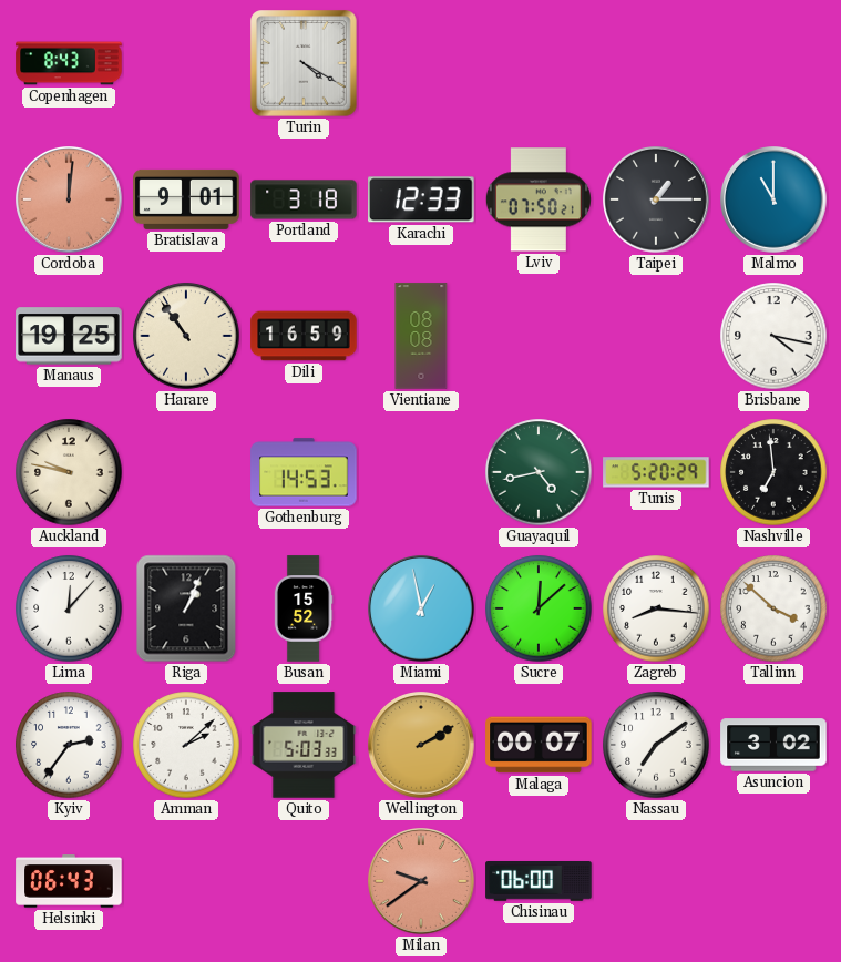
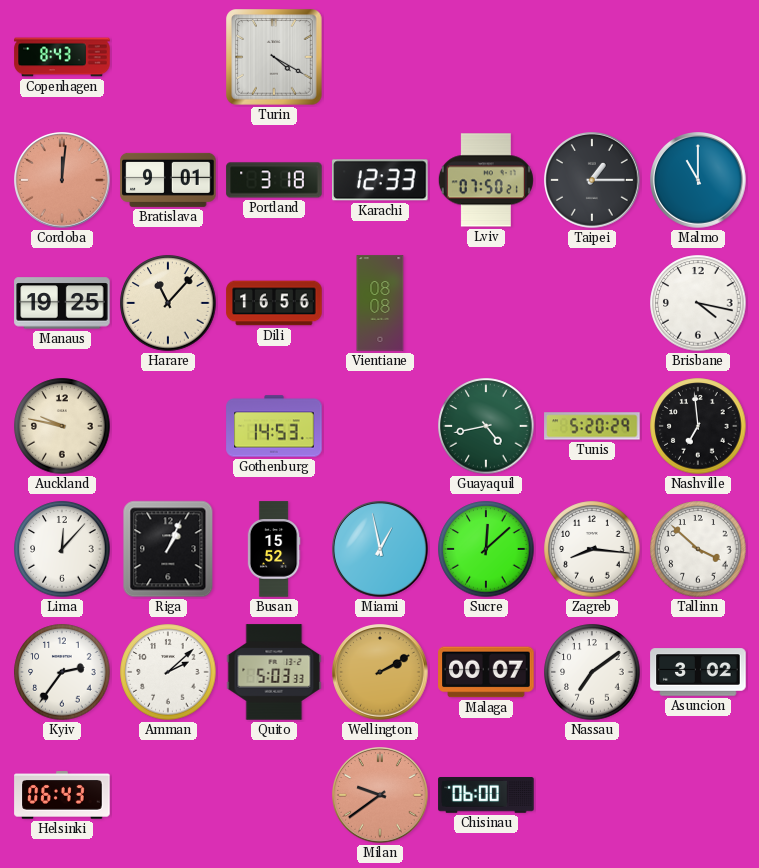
Harare: 10:54 -> 11:07
Dili: 16:59 -> 16:56
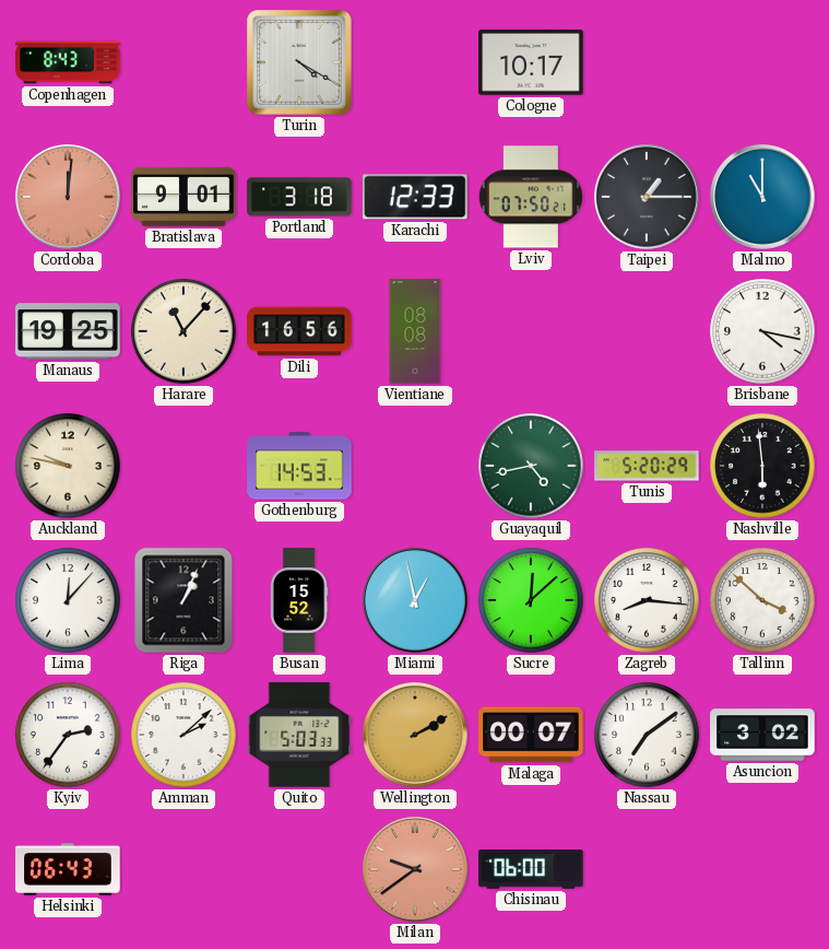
Cologne: none -> 10:17
Nashville: 6:59 -> 5:59
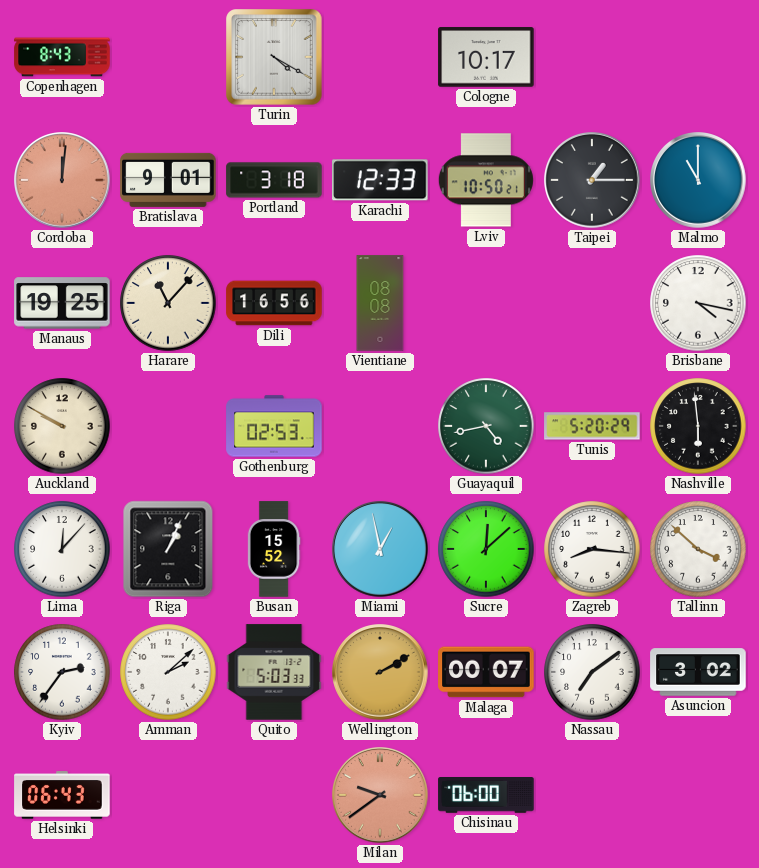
Lviv: 07:50 -> 10:50
Auckland: 9:47 -> 9:50
Gothenburg: 14:53 -> 02:53
